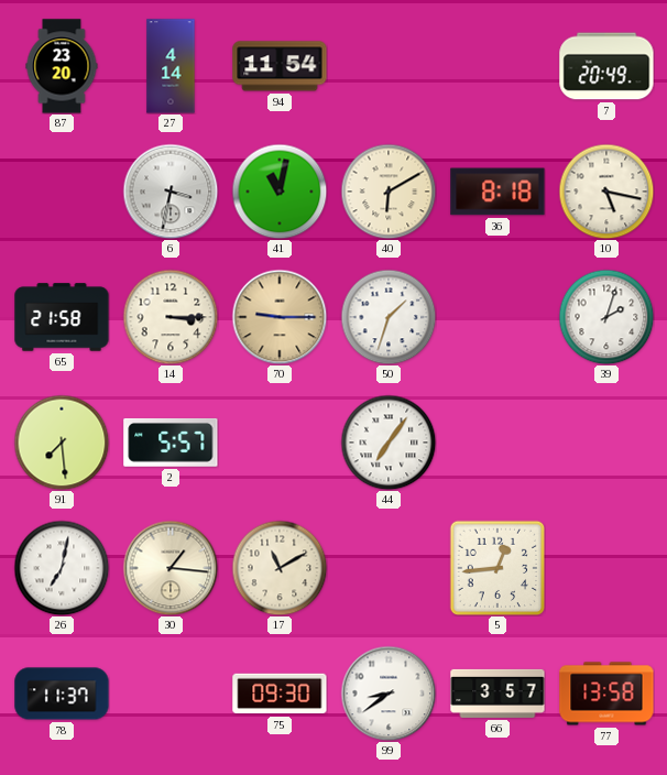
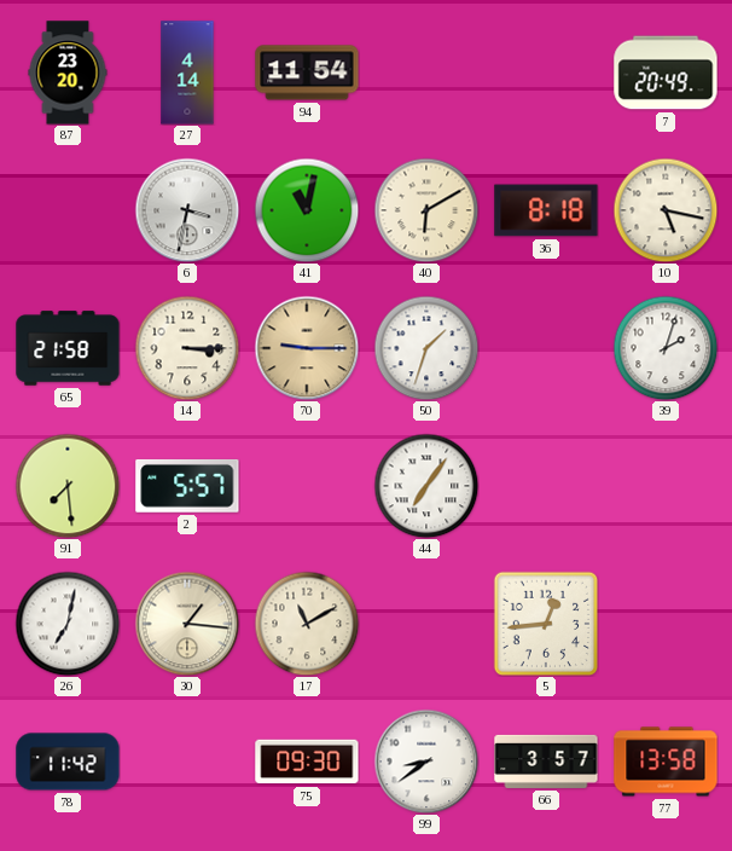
78: 11:37 -> 11:42
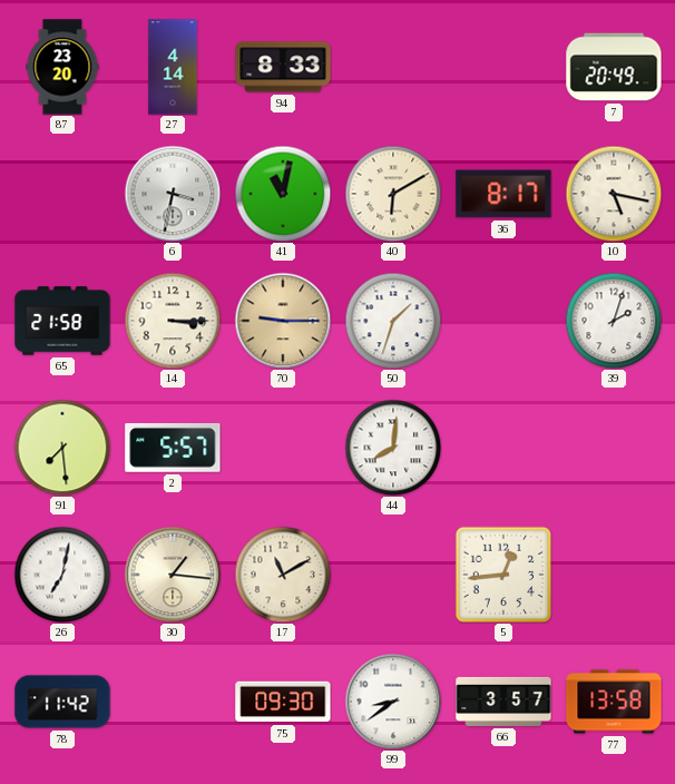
94: 11:54 -> 8:33
36: 8:18 -> 8:17
44: 7:06 -> 8:01
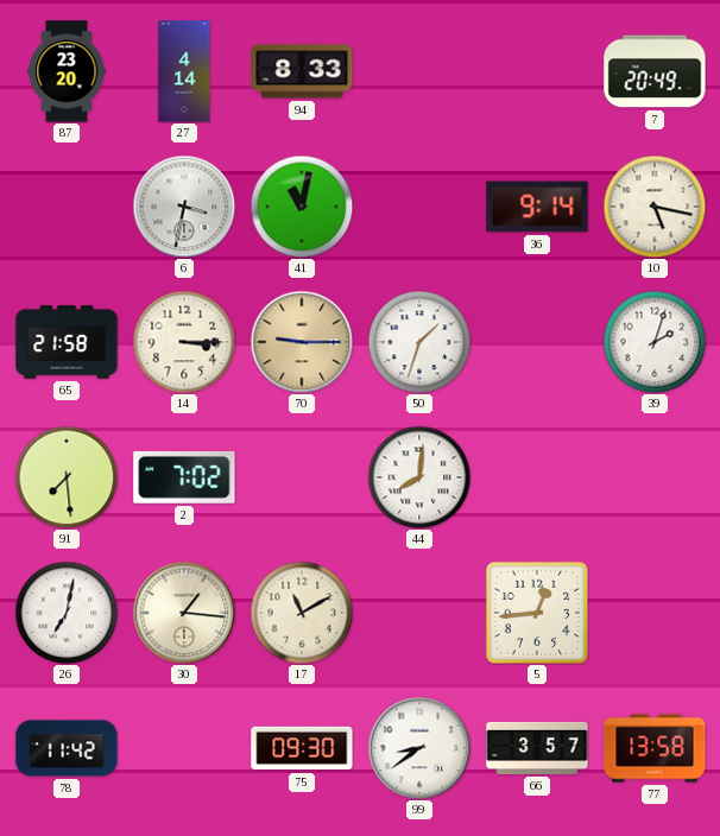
40: 6:10 -> none
36: 8:17 -> 9:14
2: 5:57 -> 7:02
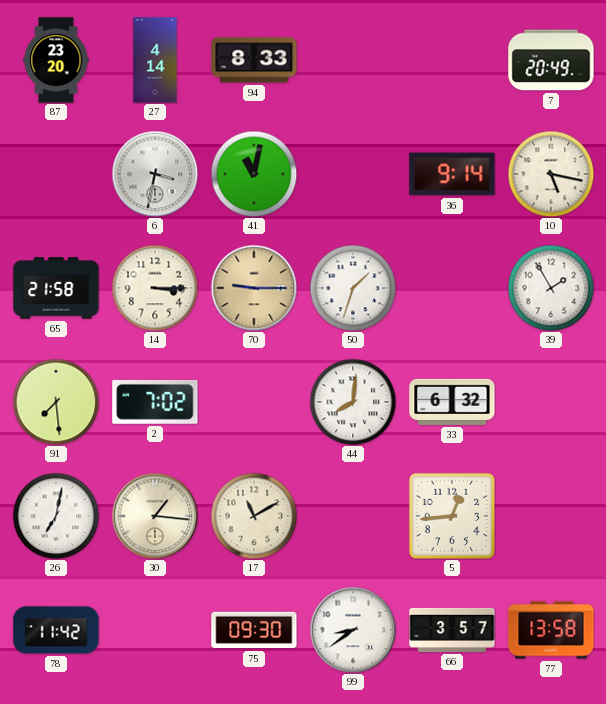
39: 2:03 -> 1:55
33: none -> 6:32
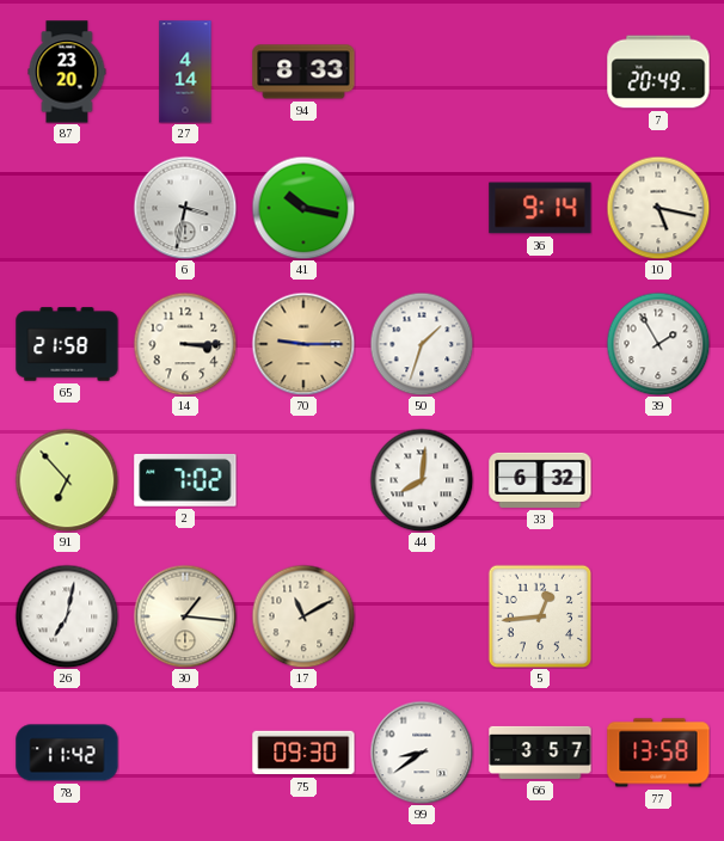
41: 11:02 -> 10:17
91: 7:29 -> 6:53
